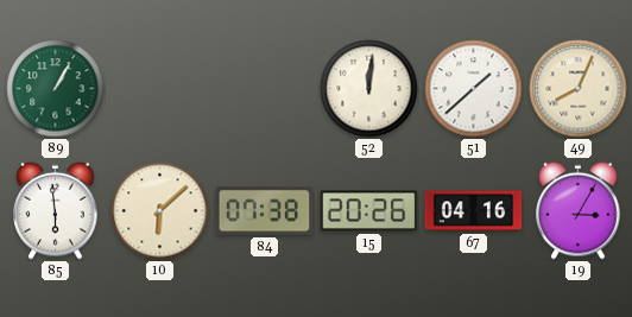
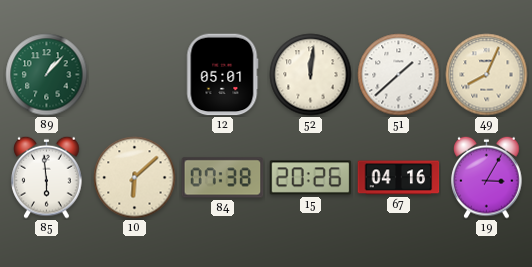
89: 1:05 -> 1:07
12: none -> 05:01
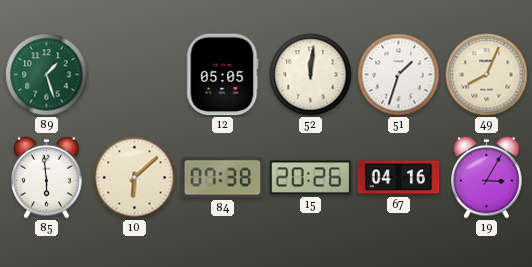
89: 1:07 -> 1:27
12: 05:01 -> 05:05
51: 1:38 -> 1:33
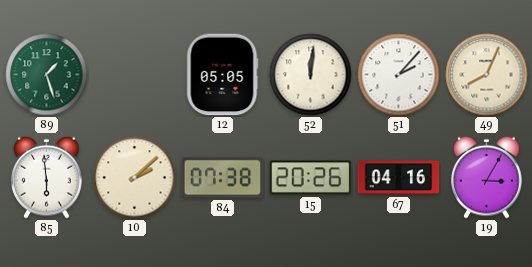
51: 1:33 -> 2:07
10: 6:08 -> 2:08
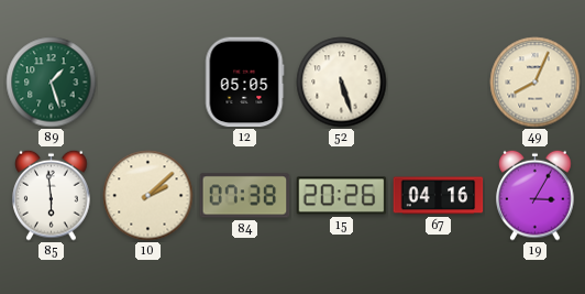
52: 12:01 -> 5:27
51: 2:07 -> none
